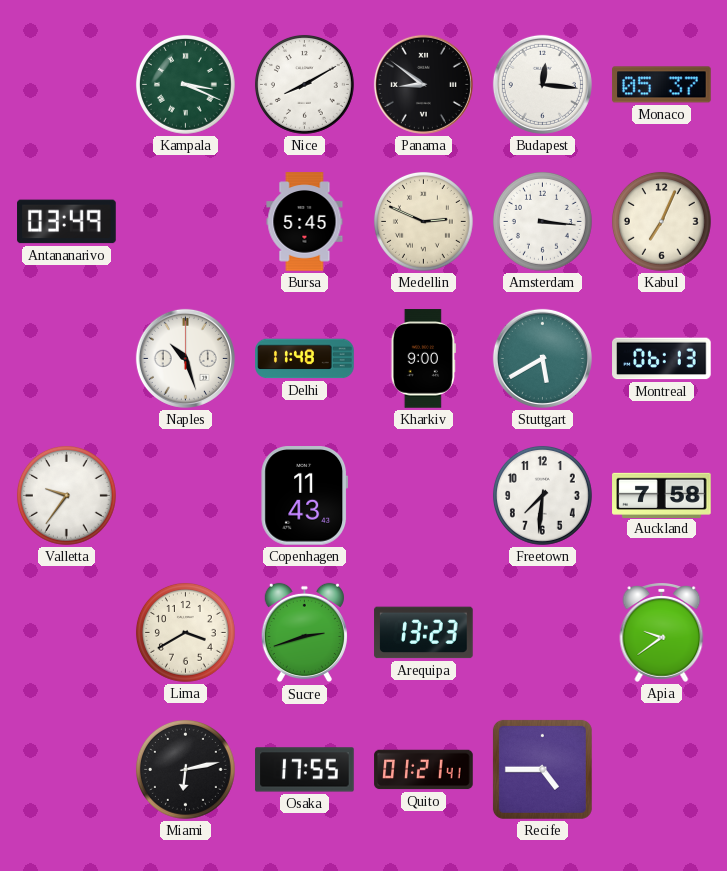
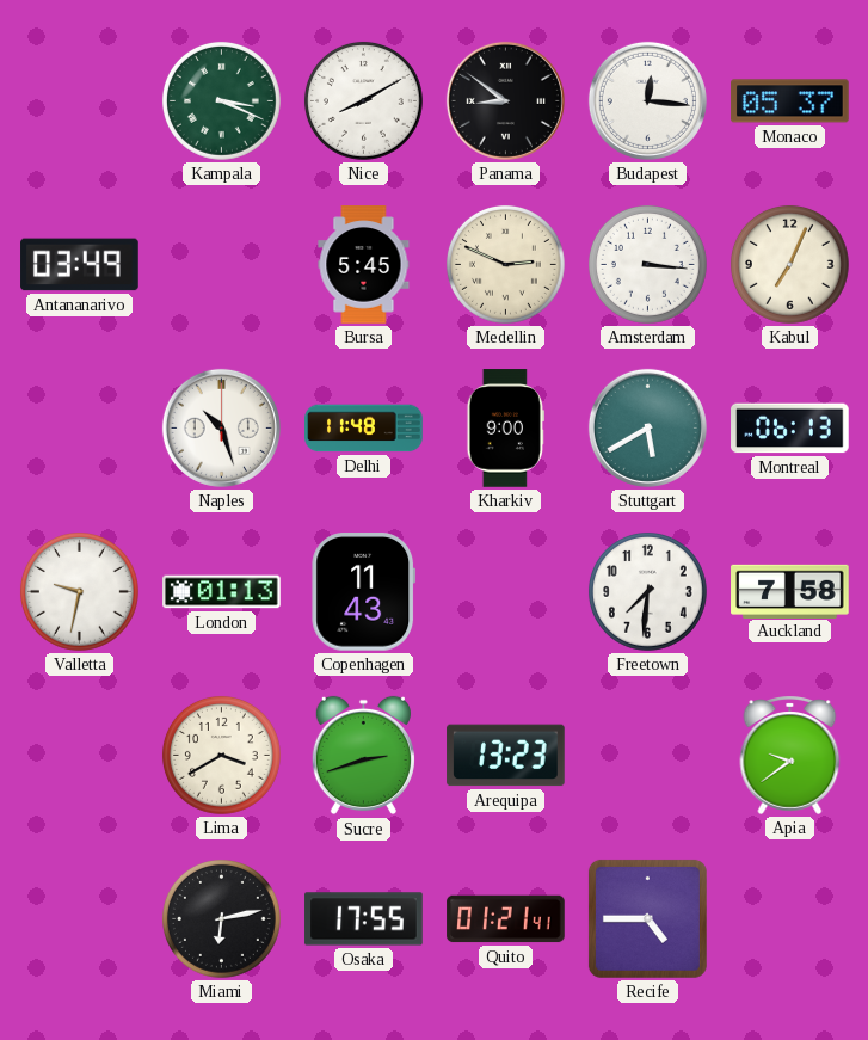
Valletta: 9:36 -> 9:32
London: none -> 01:13
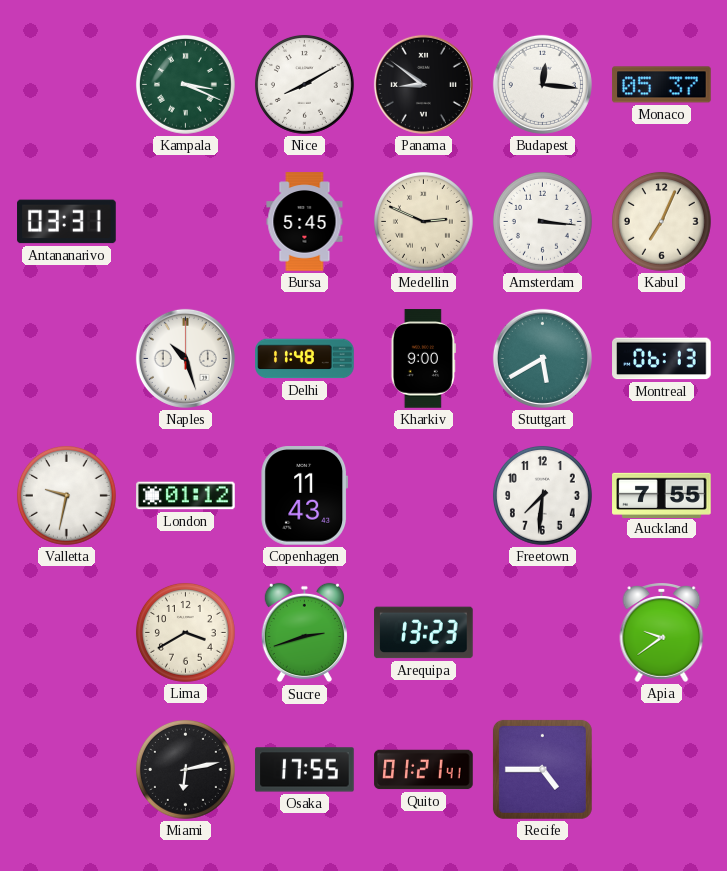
Antananarivo: 03:49 -> 03:31
London: 01:13 -> 01:12
Auckland: 7:58 -> 7:55
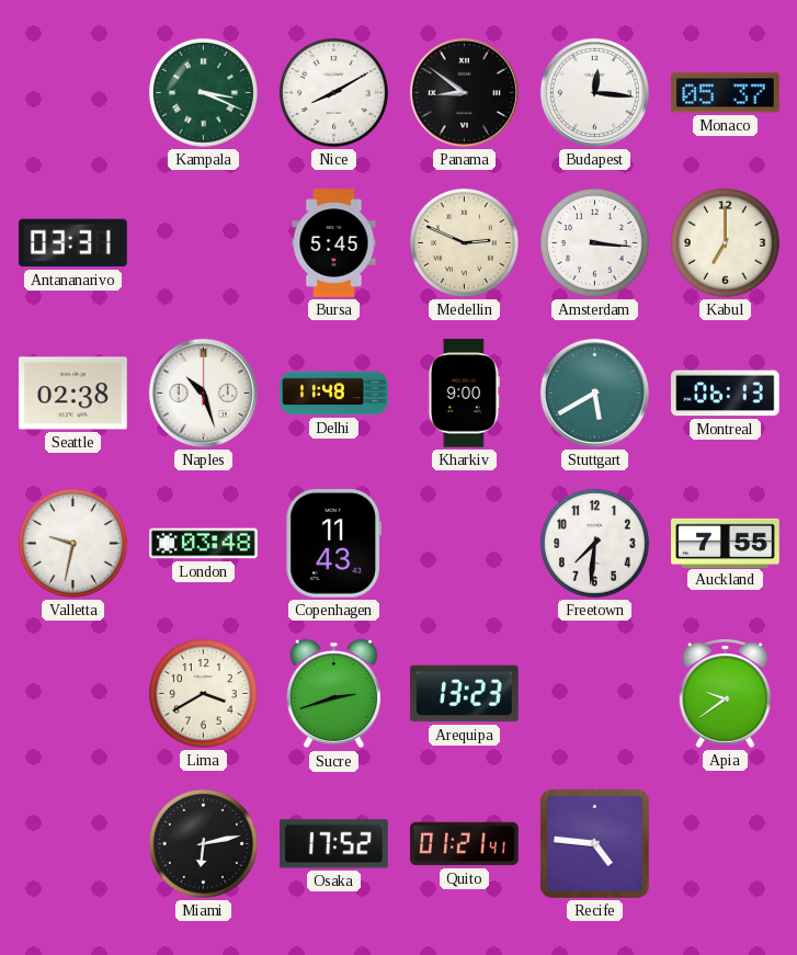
Kabul: 7:04 -> 7:00
Seattle: none -> 02:38
London: 01:12 -> 03:48
Osaka: 17:55 -> 17:52
Recife: 4:45 -> 4:46
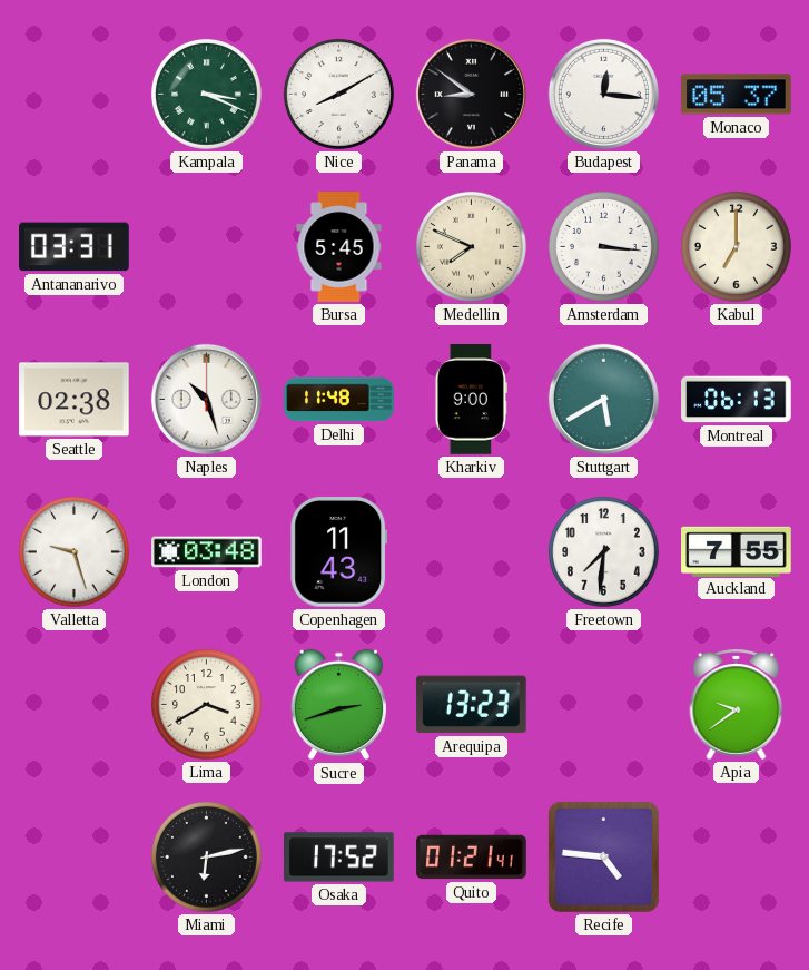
Medellin: 2:49 -> 7:49
Valletta: 9:32 -> 9:27
